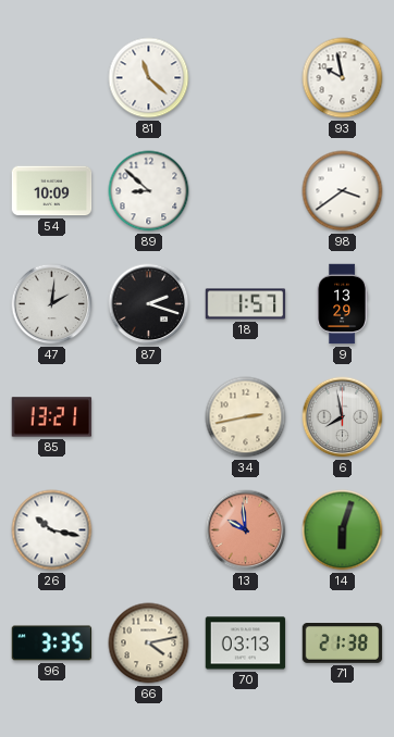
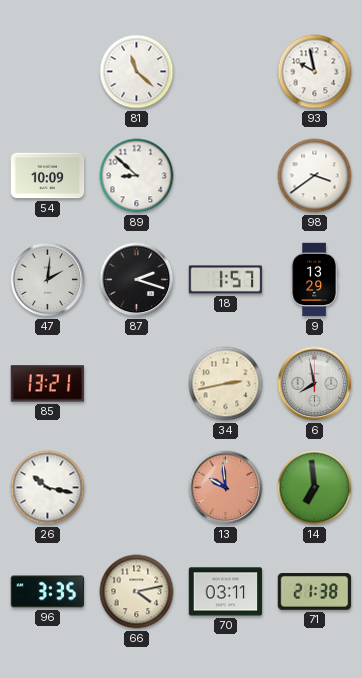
14: 6:03 -> 6:59
70: 03:13 -> 03:11
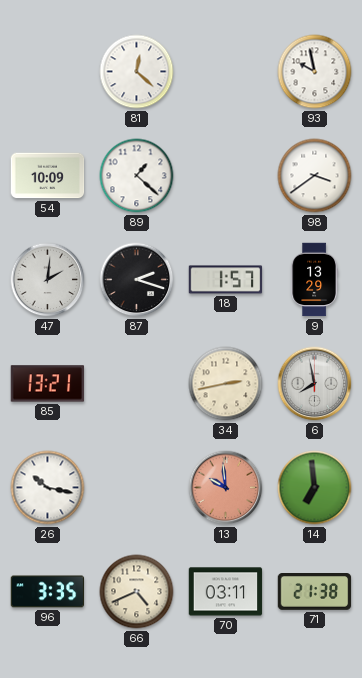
81: 11:22 -> 12:22
89: 8:52 -> 1:22
66: 4:13 -> 4:41
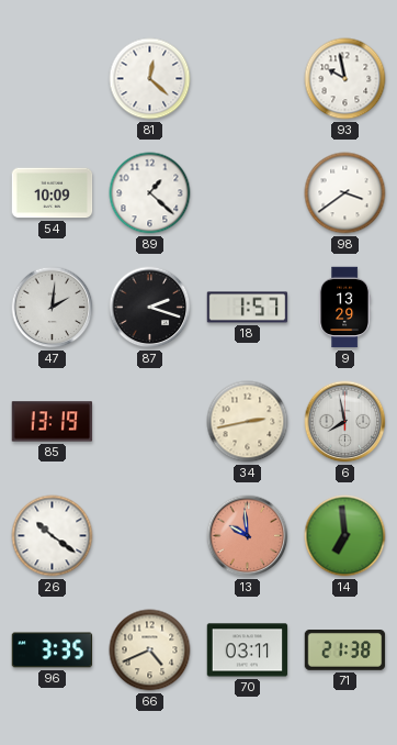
85: 13:21 -> 13:19
26: 10:17 -> 10:21
